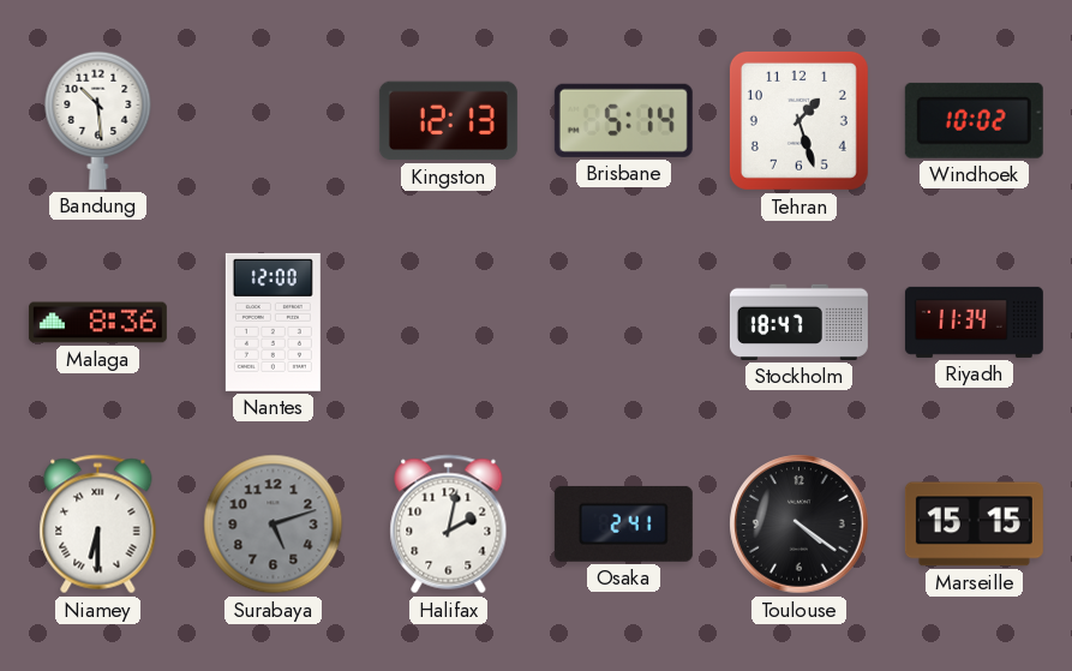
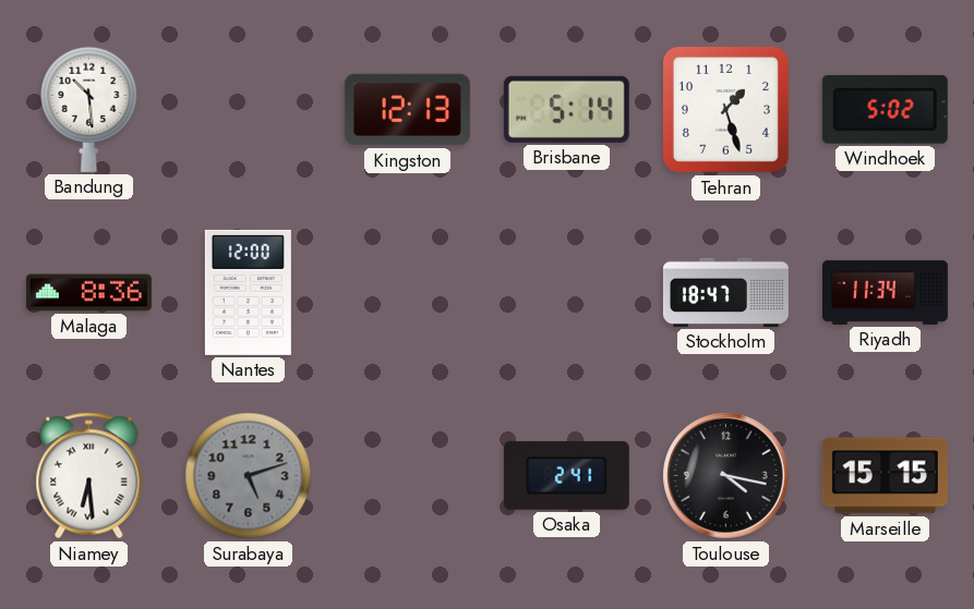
Windhoek: 10:02 -> 5:02
Niamey: 6:30 -> 6:29
Halifax: 2:02 -> none
Toulouse: 4:21 -> 4:17
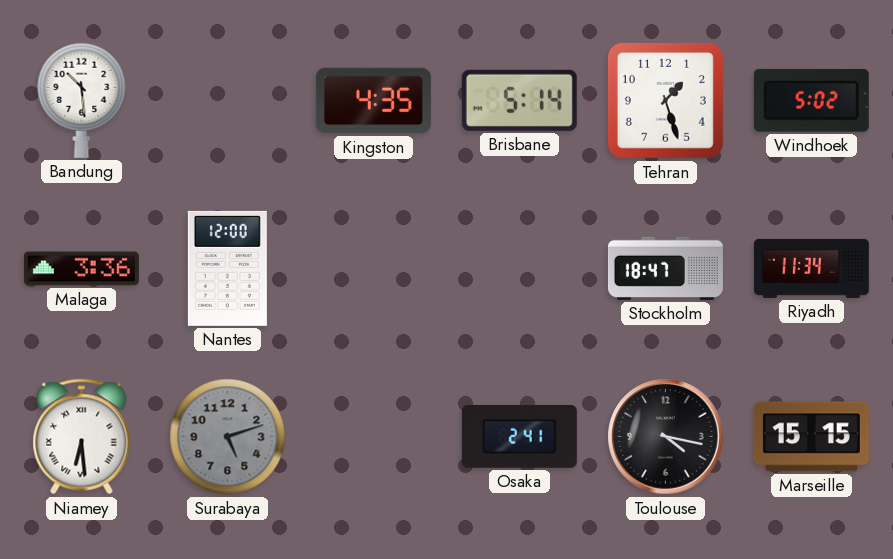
Kingston: 12:13 -> 4:35
Malaga: 8:36 -> 3:36
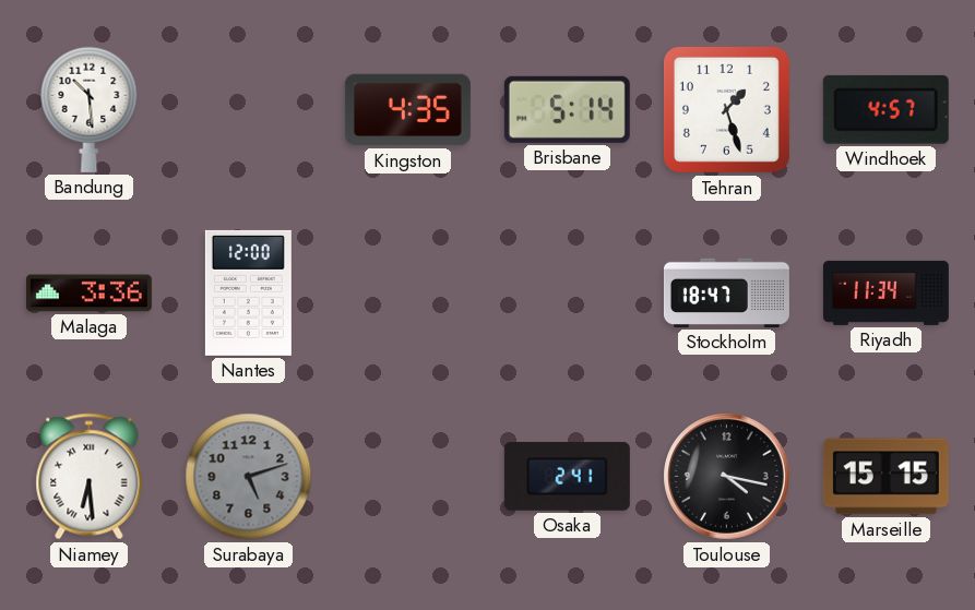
Windhoek: 5:02 -> 4:57
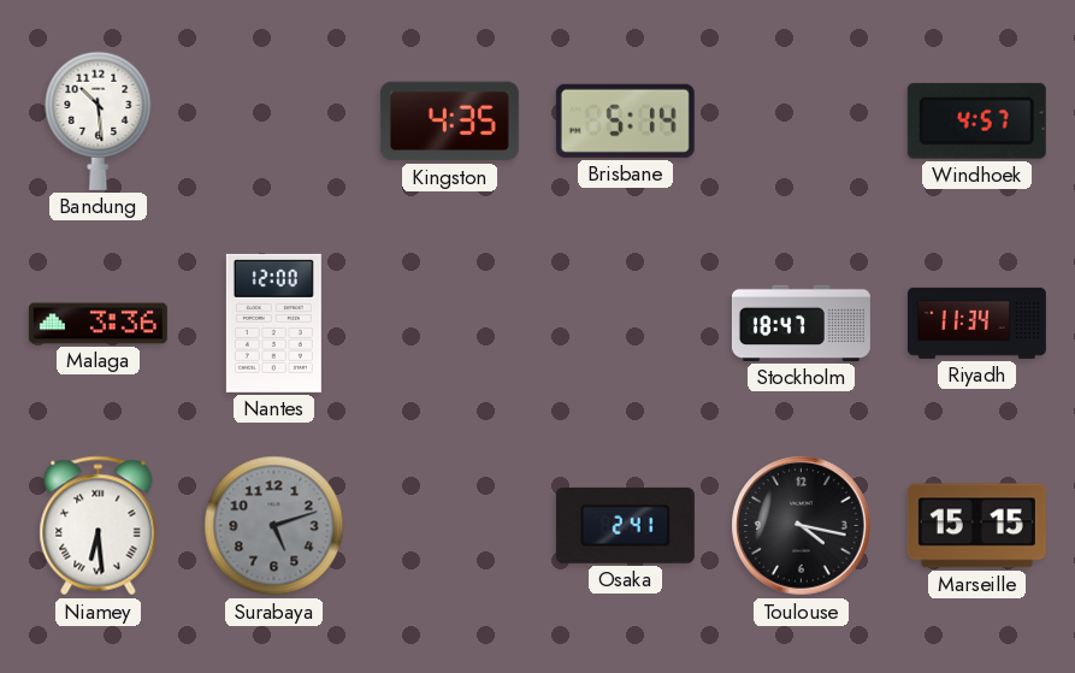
Tehran: 1:27 -> none
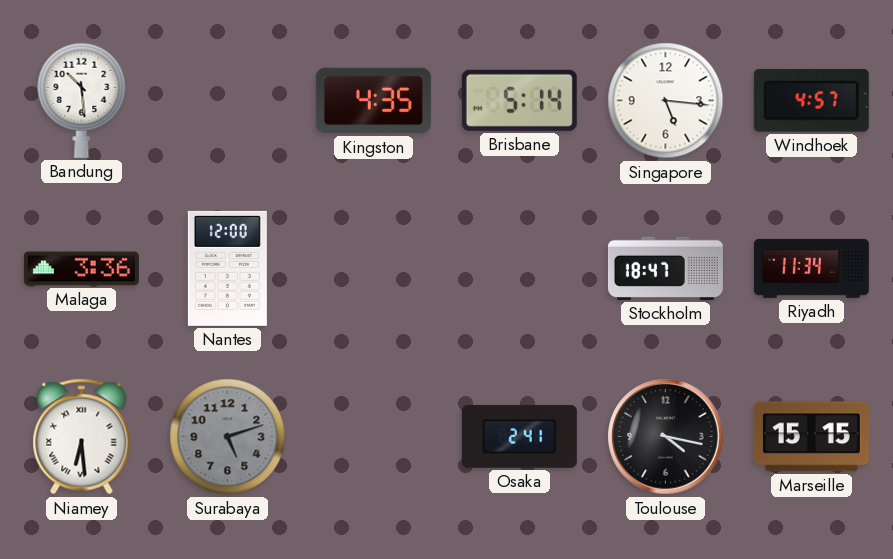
Singapore: none -> 5:16
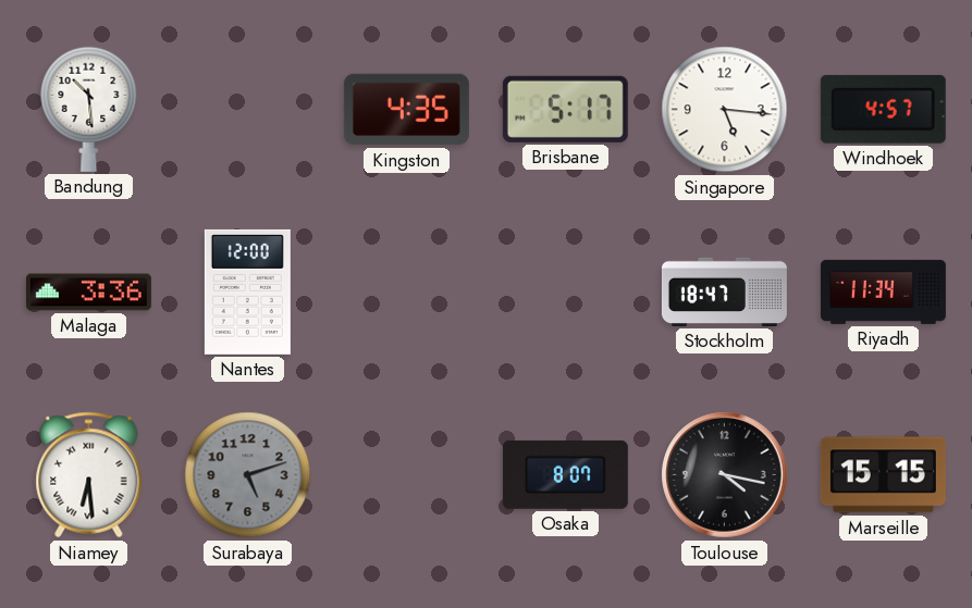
Brisbane: 5:14 -> 5:17
Osaka: 2:41 -> 8:07
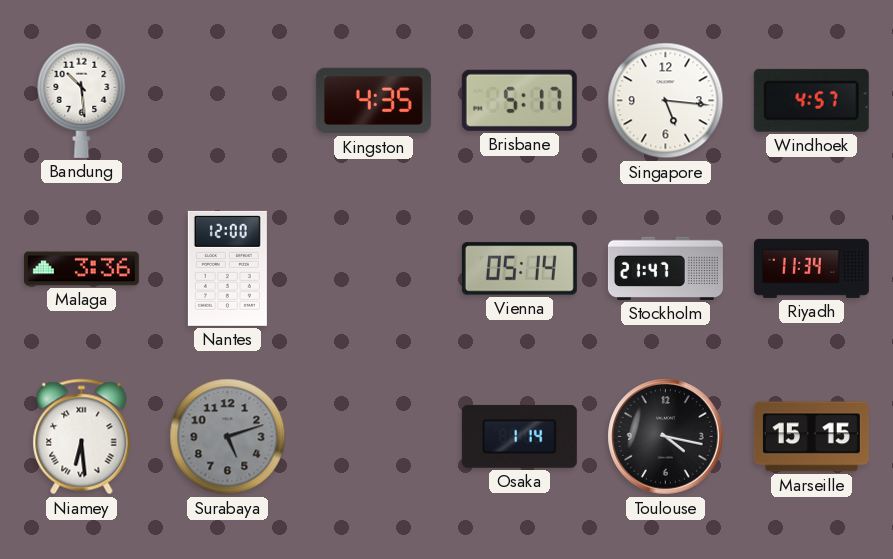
Vienna: none -> 05:14
Stockholm: 18:47 -> 21:47
Osaka: 8:07 -> 1:14
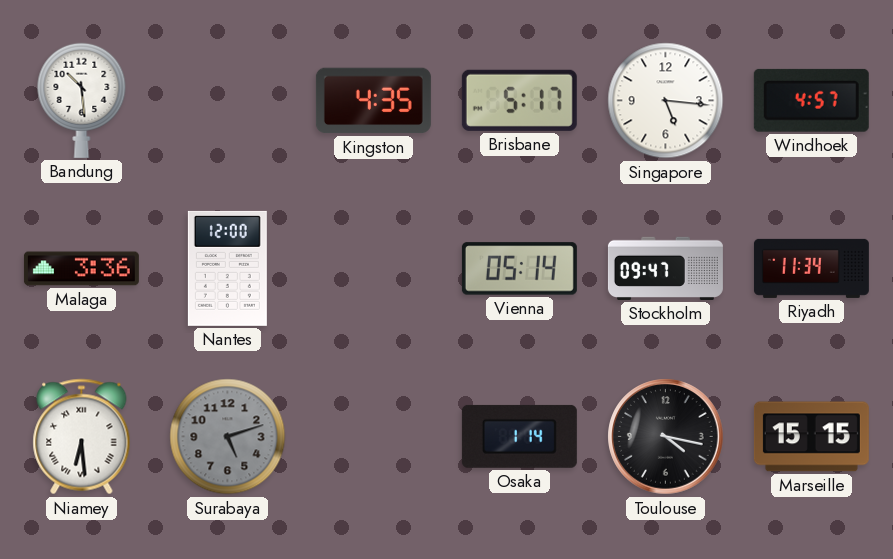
Stockholm: 21:47 -> 09:47
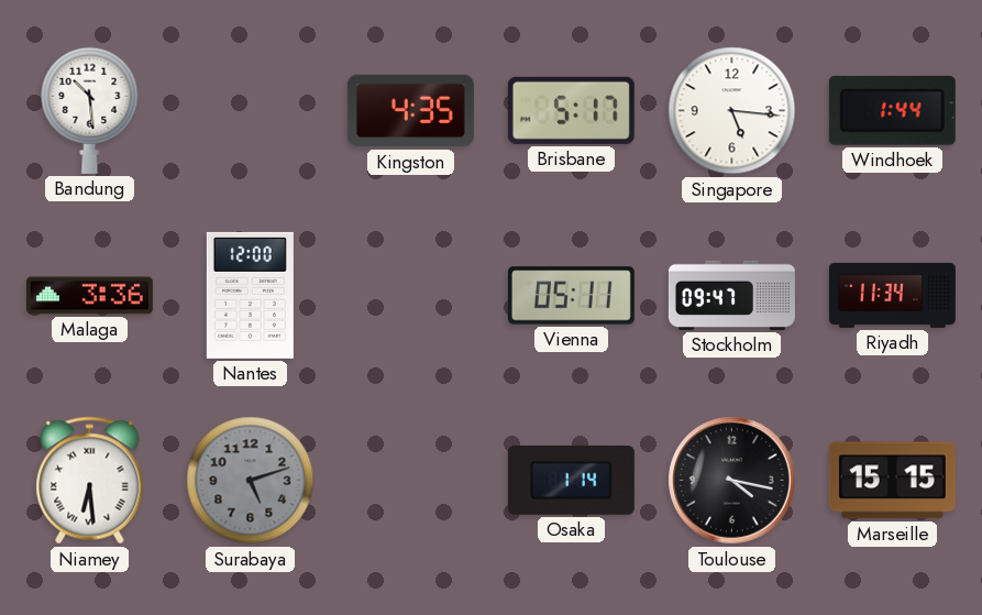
Windhoek: 4:57 -> 1:44
Vienna: 05:14 -> 05:11
